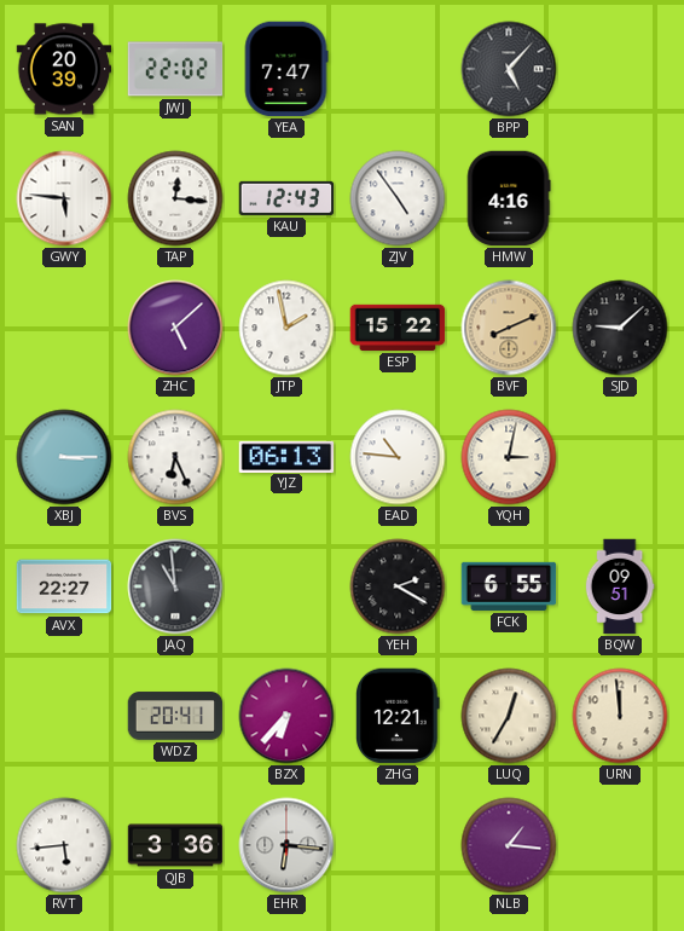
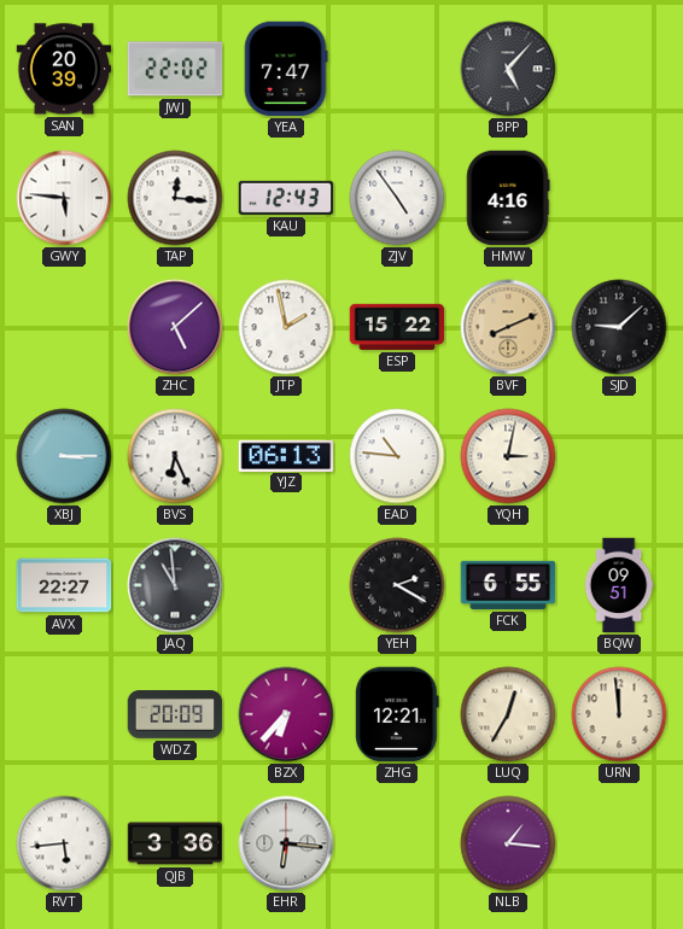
WDZ: 20:41 -> 20:09
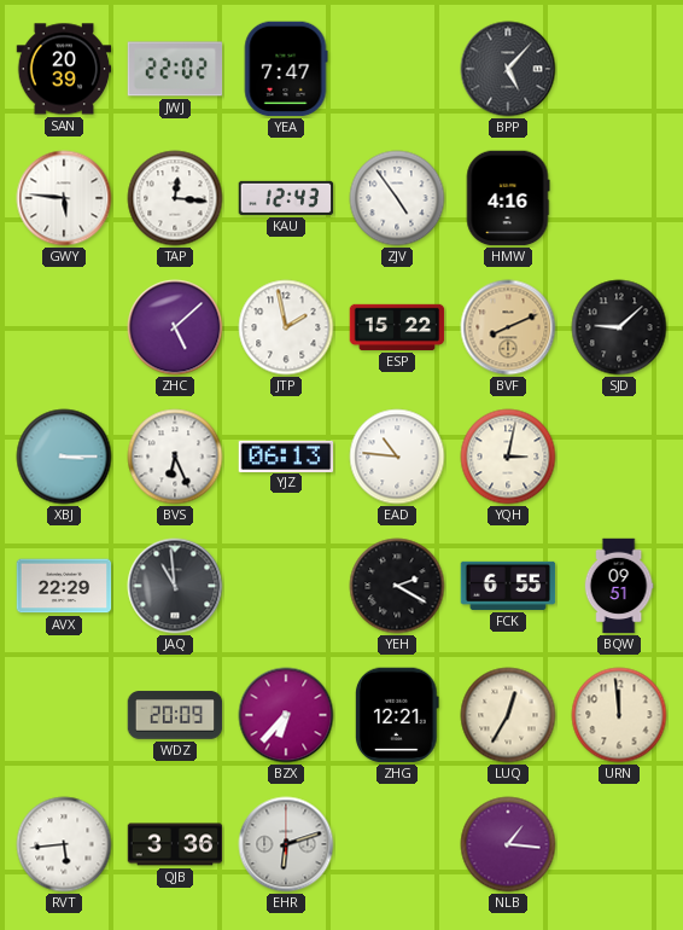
AVX: 22:27 -> 22:29
EHR: 6:16 -> 6:12
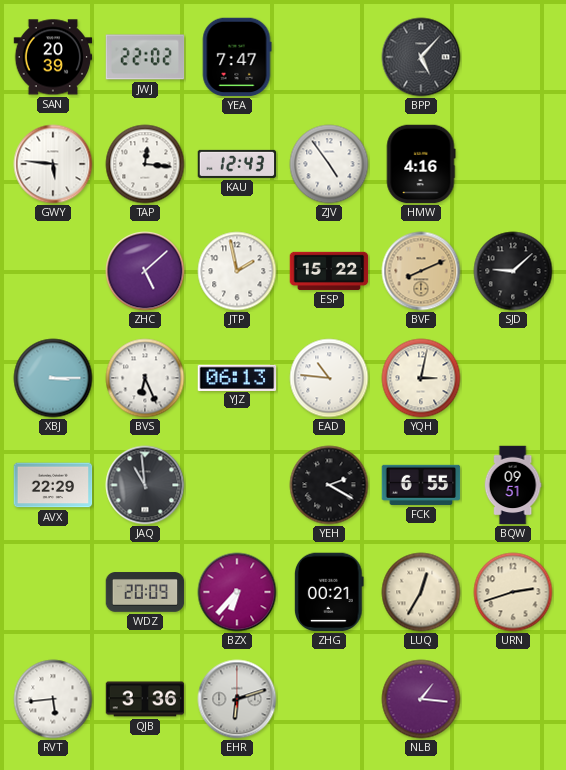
ZHG: 12:21 -> 00:21
URN: 11:59 -> 2:42
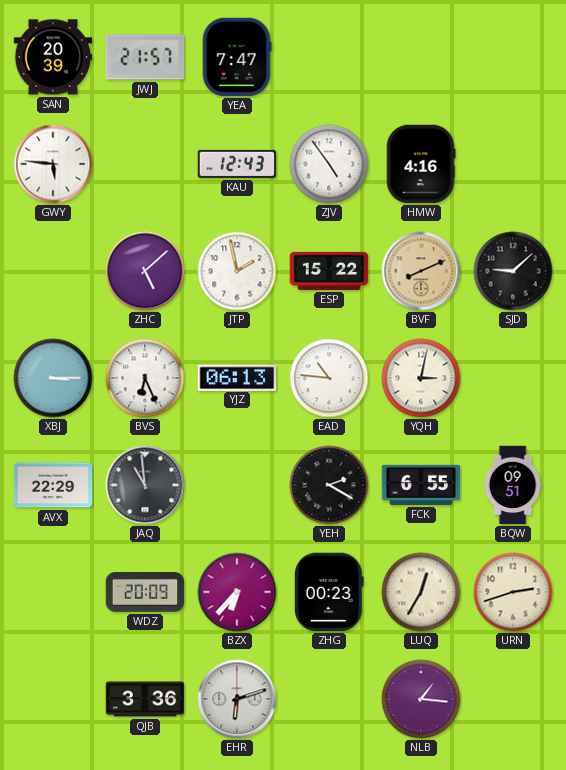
JWJ: 22:02 -> 21:57
BPP: 5:07 -> none
TAP: 12:16 -> none
ZHG: 00:21 -> 00:23
RVT: 5:44 -> none
